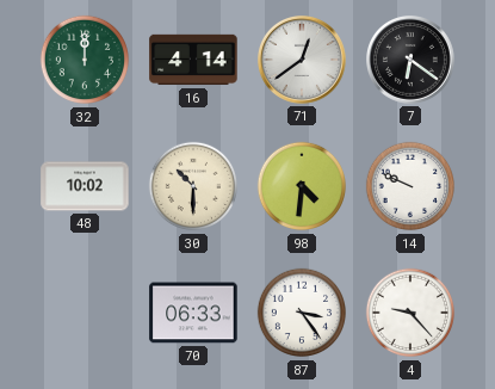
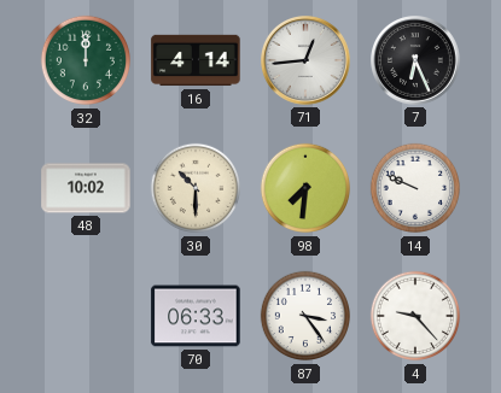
71: 12:39 -> 12:44
7: 6:21 -> 6:26
98: 4:31 -> 7:31
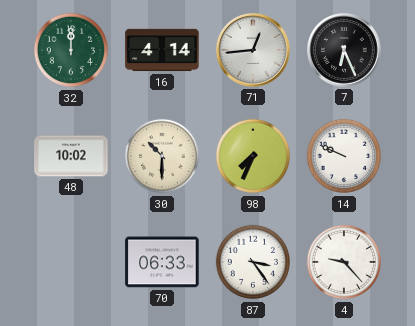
98: 7:31 -> 7:34
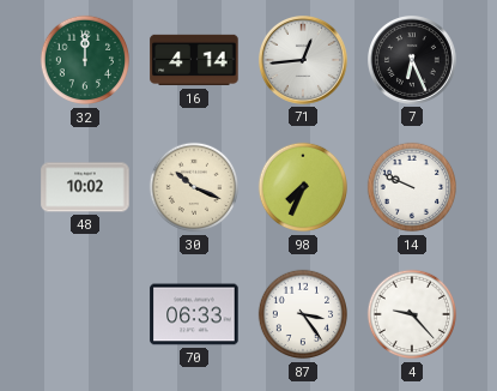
30: 10:30 -> 10:19
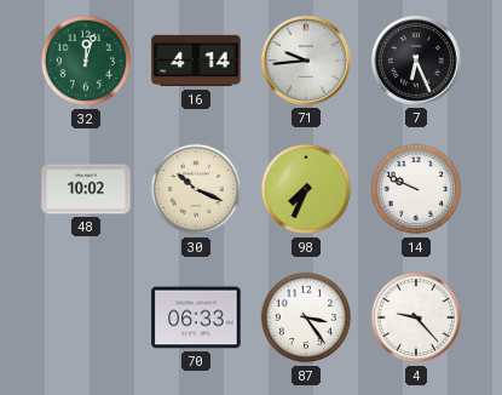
32: 12:00 -> 12:03
71: 12:44 -> 9:44
